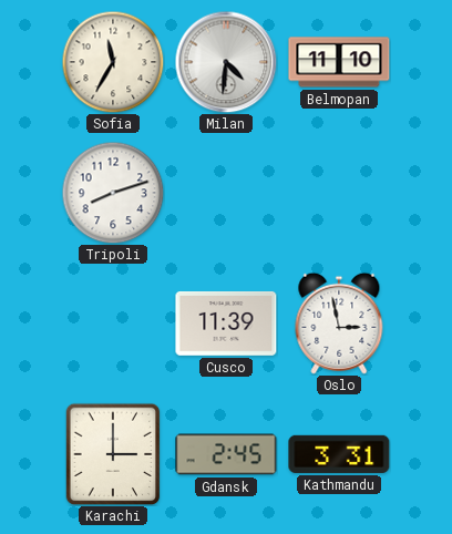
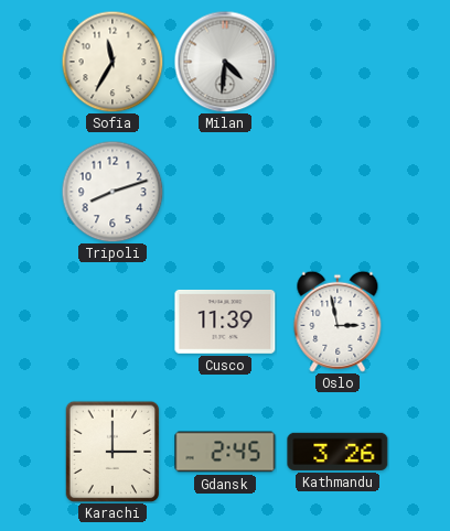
Belmopan: 11:10 -> none
Kathmandu: 3:31 -> 3:26
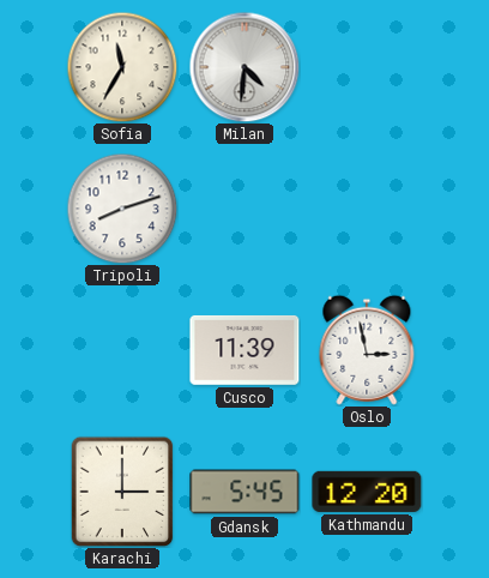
Gdansk: 2:45 -> 5:45
Kathmandu: 3:26 -> 12:20
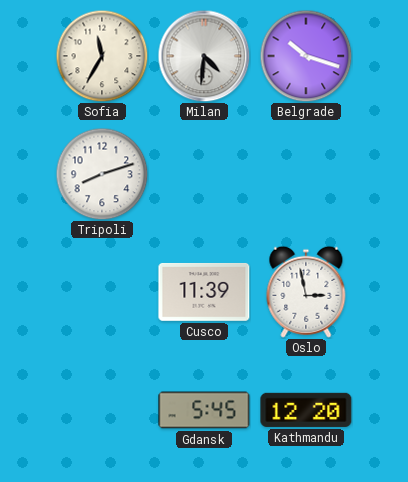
Belgrade: none -> 10:18
Karachi: 3:00 -> none
